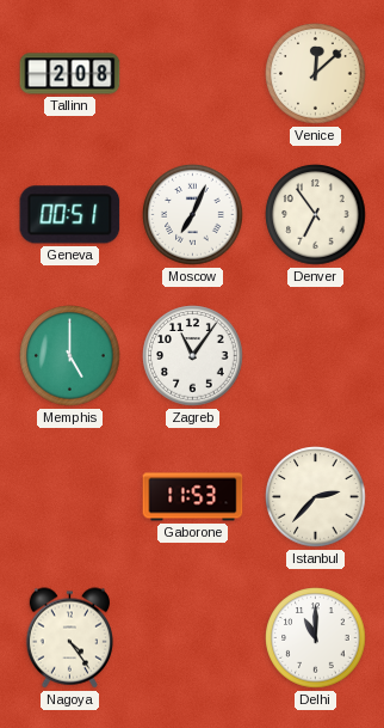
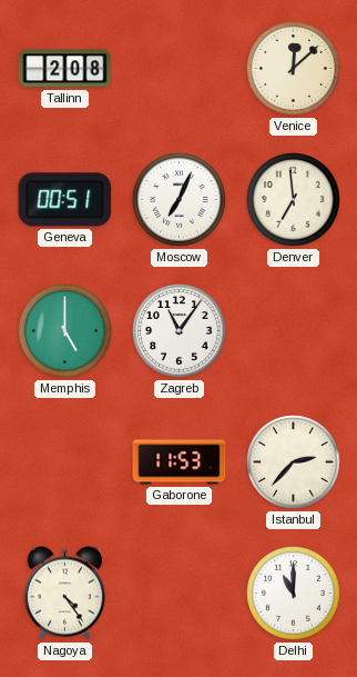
Denver: 6:54 -> 6:59
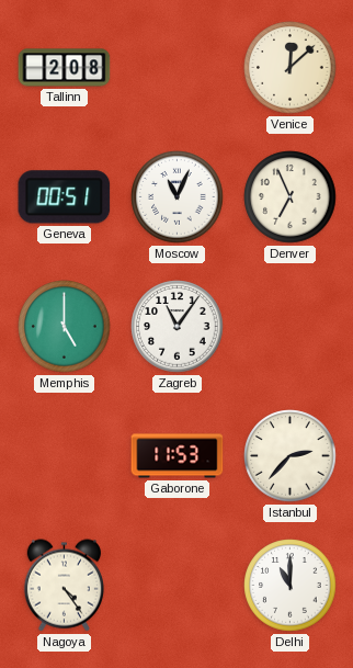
Moscow: 7:04 -> 11:04
Denver: 6:59 -> 6:56
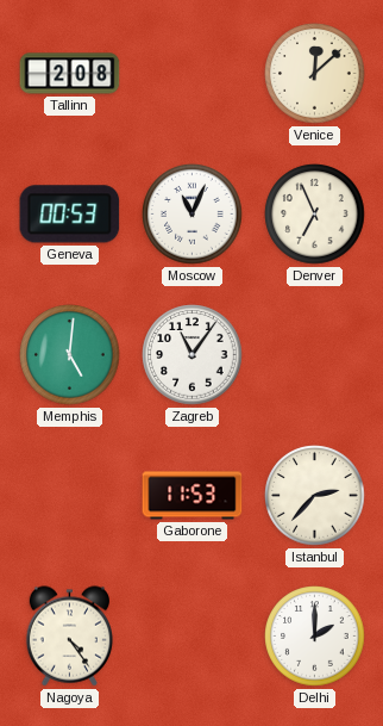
Geneva: 00:51 -> 00:53
Memphis: 5:00 -> 5:01
Delhi: 11:00 -> 2:00
